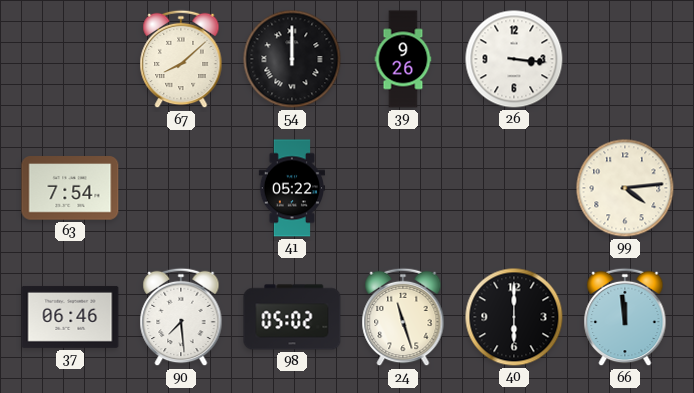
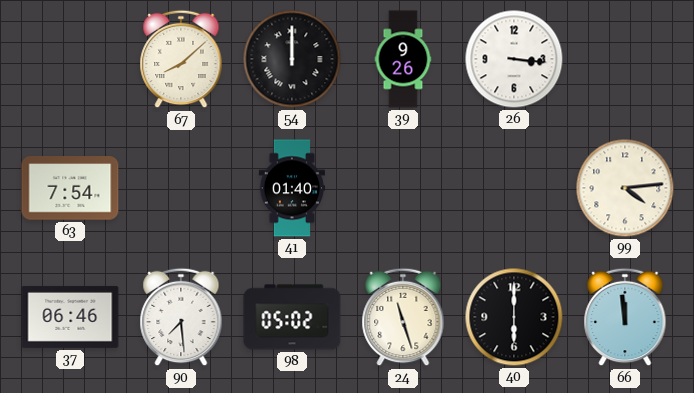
41: 05:22 -> 01:40
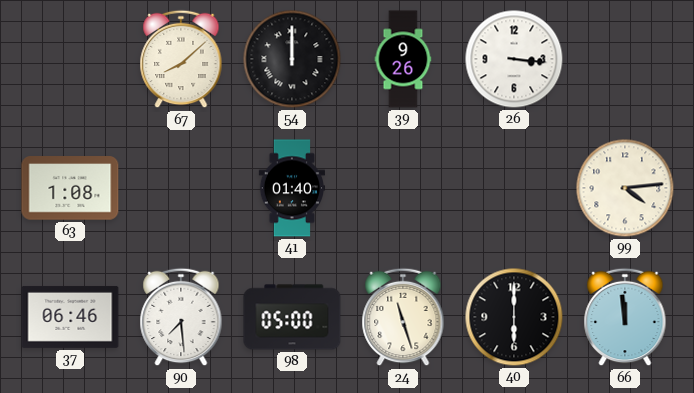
63: 7:54 -> 1:08
98: 05:02 -> 05:00
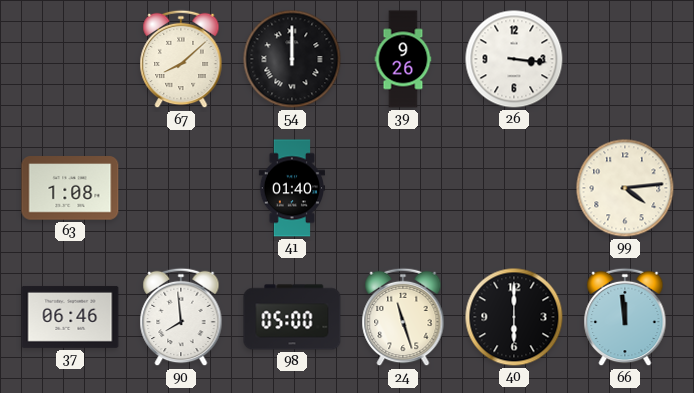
90: 7:29 -> 7:59
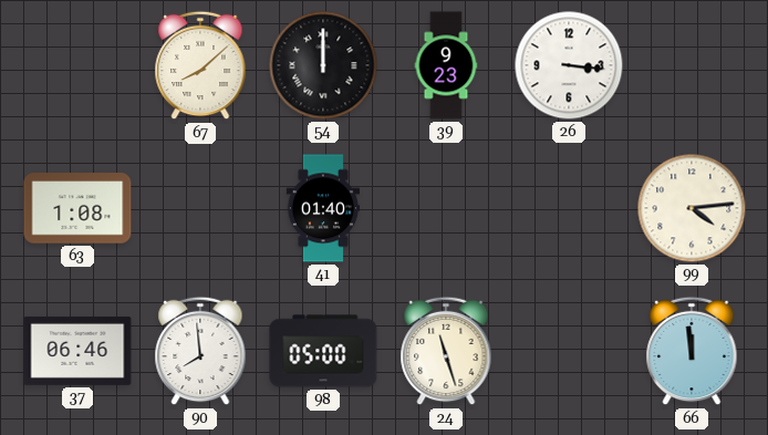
39: 9:26 -> 9:23
40: 6:00 -> none
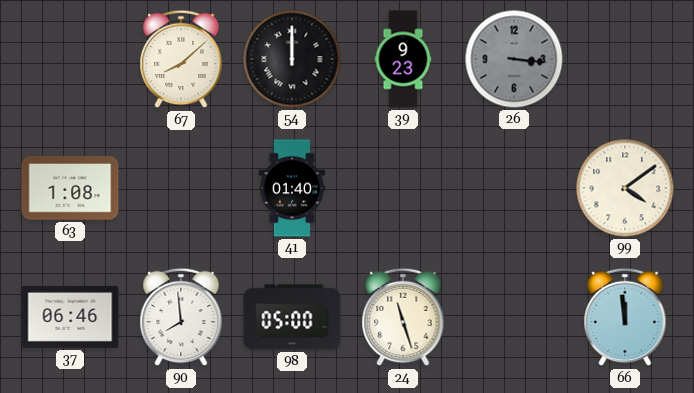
26 dial: white -> grey
99: 4:14 -> 4:09
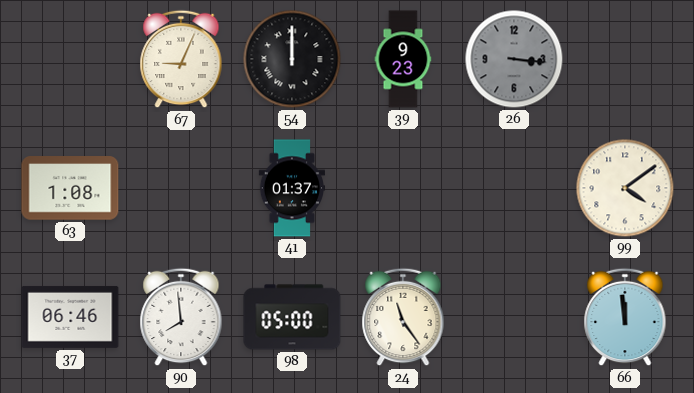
67: 8:08 -> 9:04
41: 01:40 -> 01:37
24: 11:27 -> 11:24
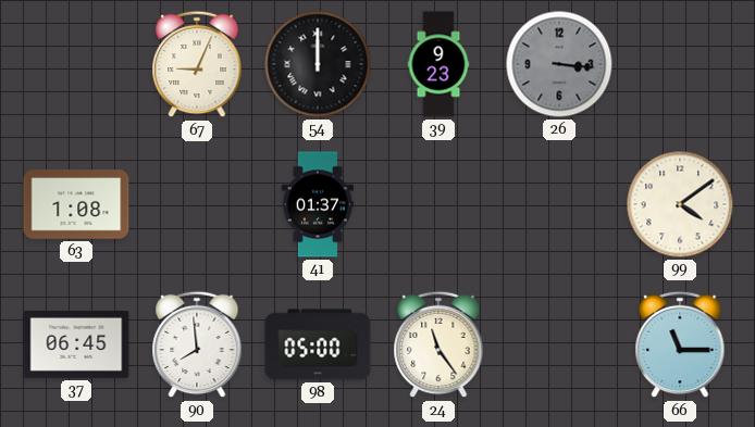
37: 06:46 -> 06:45
66: 11:59 -> 11:15
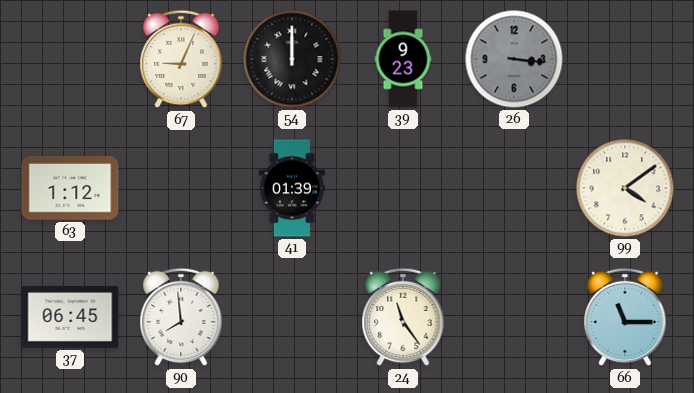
63: 1:08 -> 1:12
41: 01:37 -> 01:39
98: 05:00 -> none
